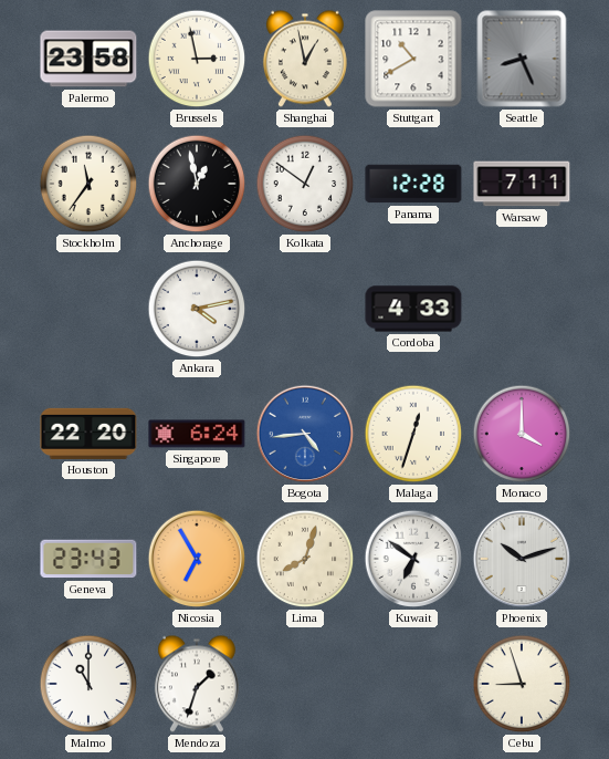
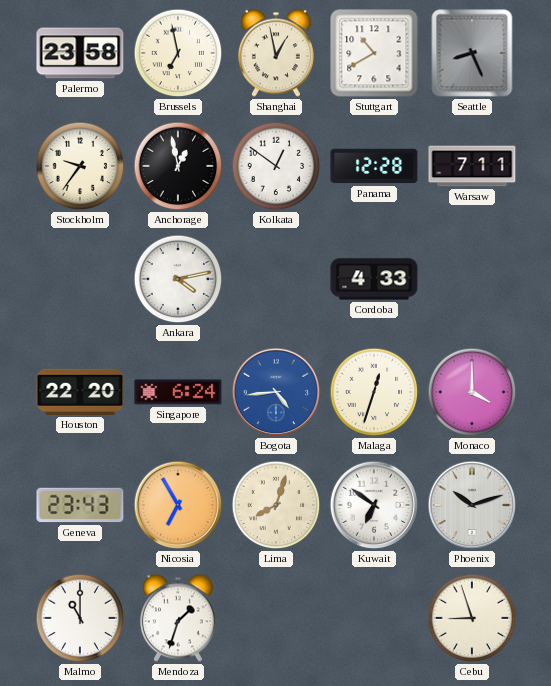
Brussels: 2:58 -> 6:58
Stockholm: 11:36 -> 9:36
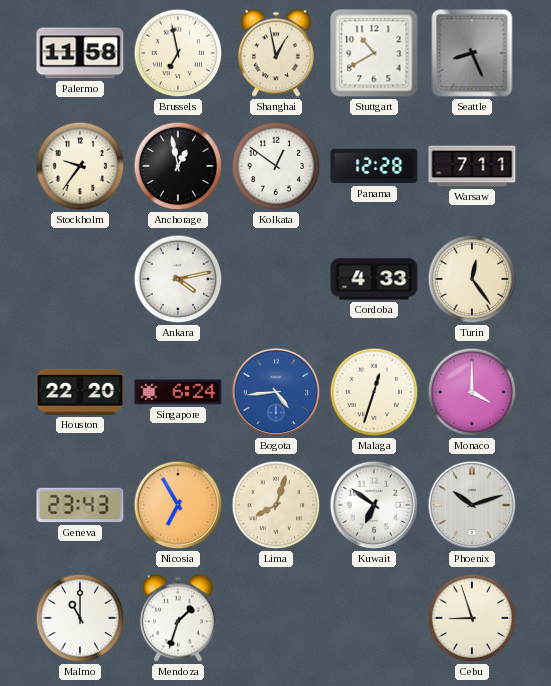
Palermo: 23:58 -> 11:58
Turin: none -> 12:24
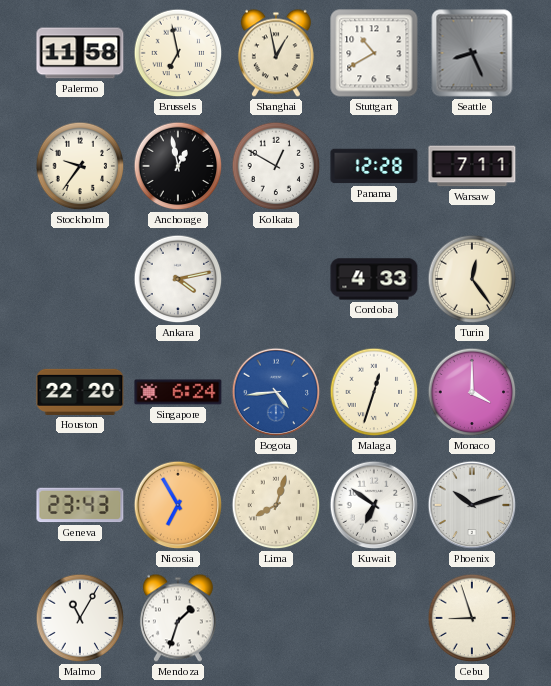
Kolkata: 12:51 -> 12:50
Malmo: 11:00 -> 11:05
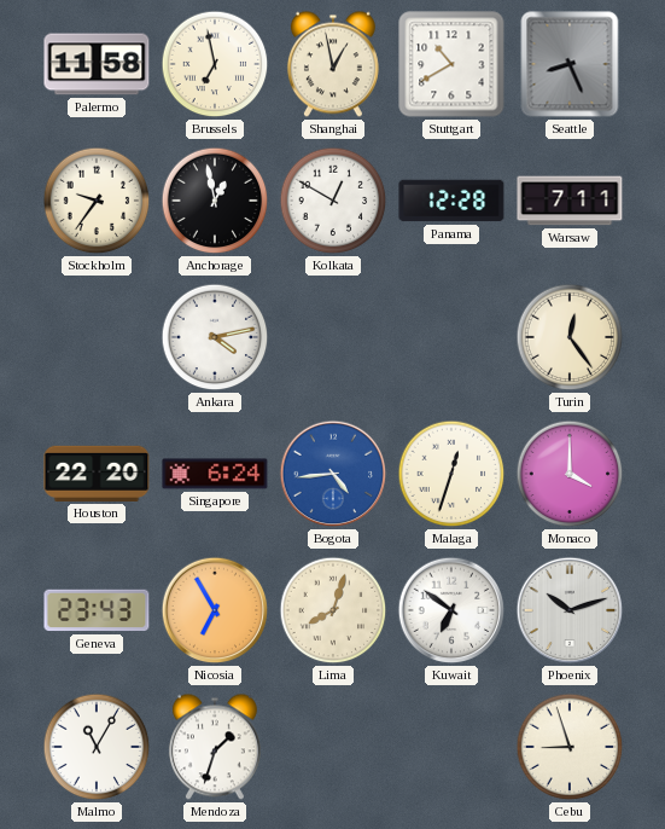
Cordoba: 4:33 -> none
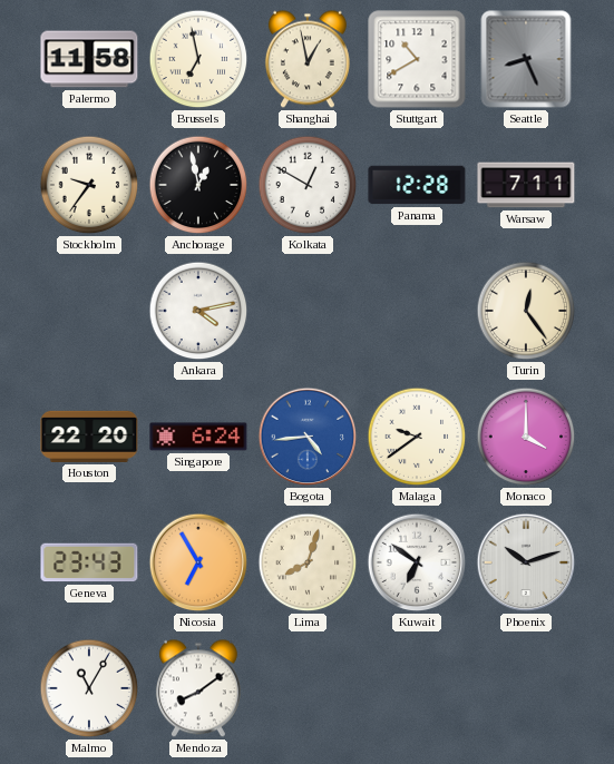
Malaga: 12:33 -> 9:39
Mendoza: 1:33 -> 8:09
Cebu: 8:57 -> none
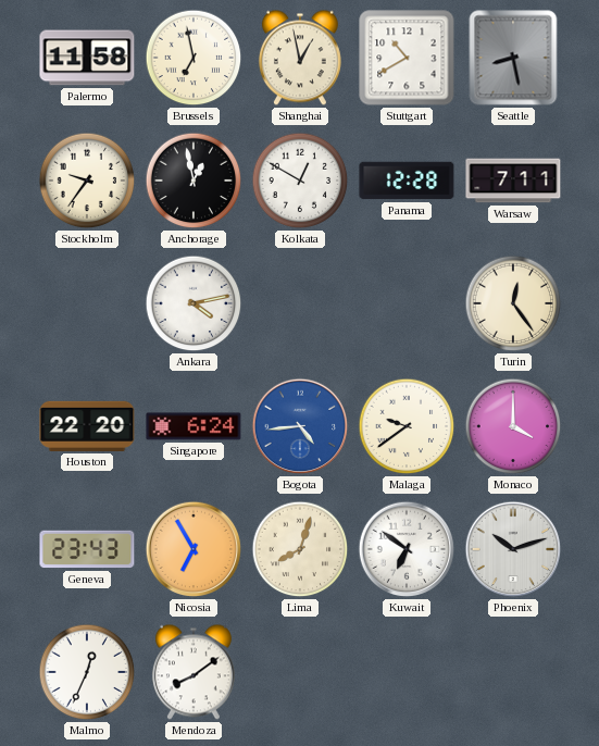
Seattle: 8:26 -> 8:28
Malmo: 11:05 -> 12:34
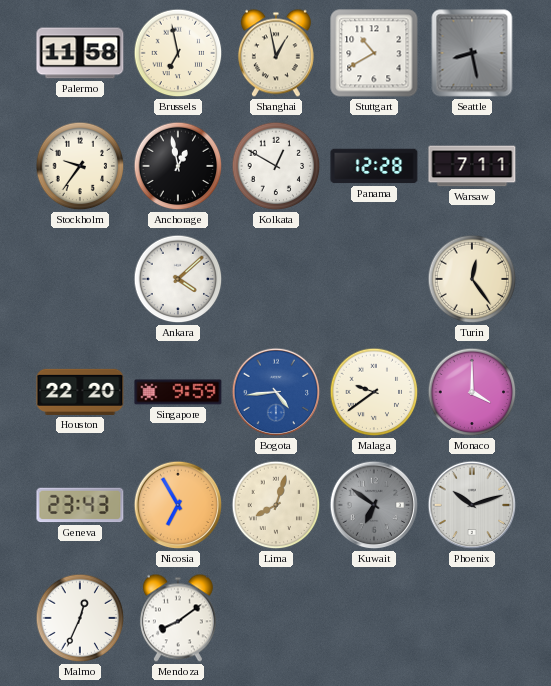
Ankara: 4:13 -> 4:08
Singapore: 6:24 -> 9:59
Kuwait dial: white -> grey
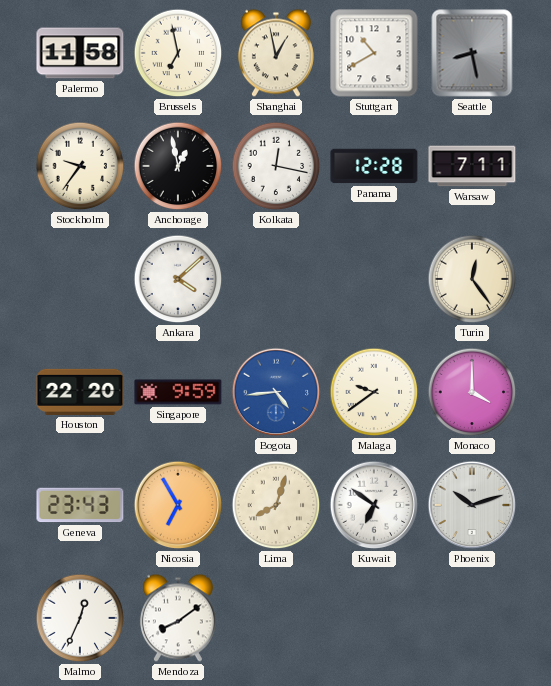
Kolkata: 12:50 -> 12:17
Kuwait dial: grey -> white
